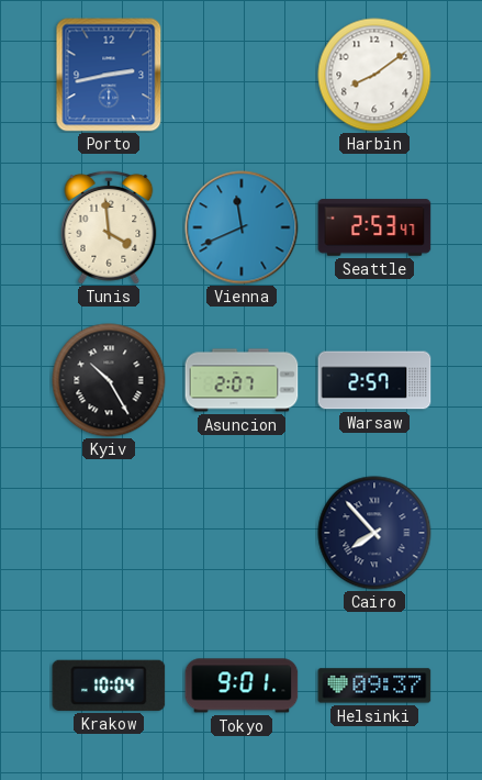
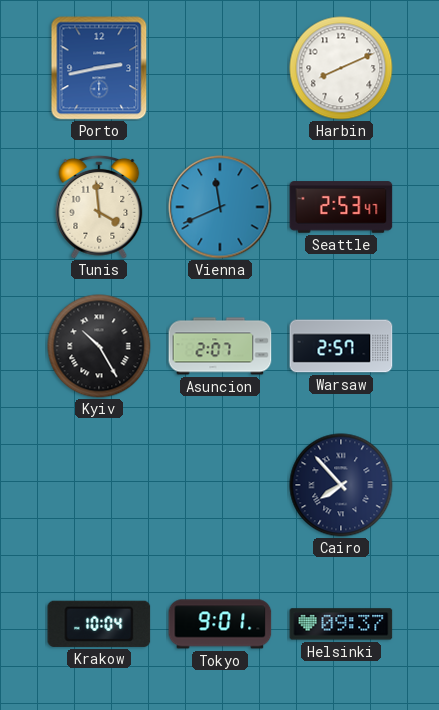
Harbin: 8:09 -> 8:11
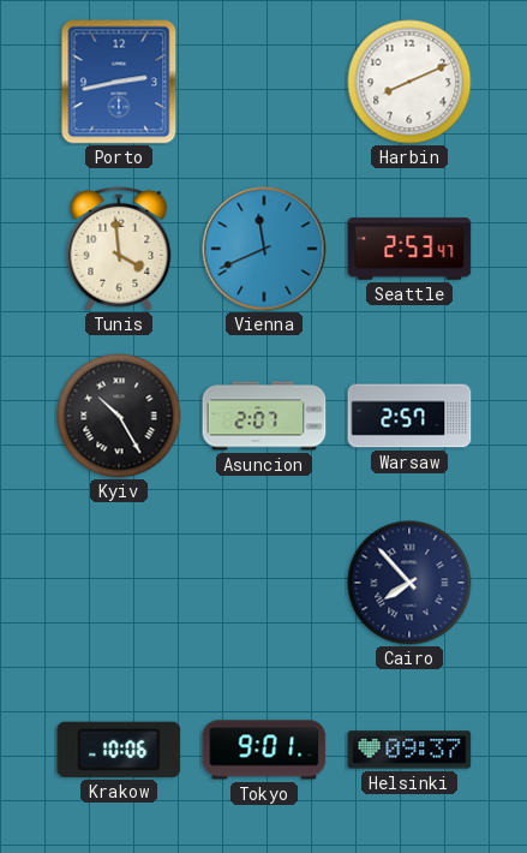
Krakow: 10:04 -> 10:06
